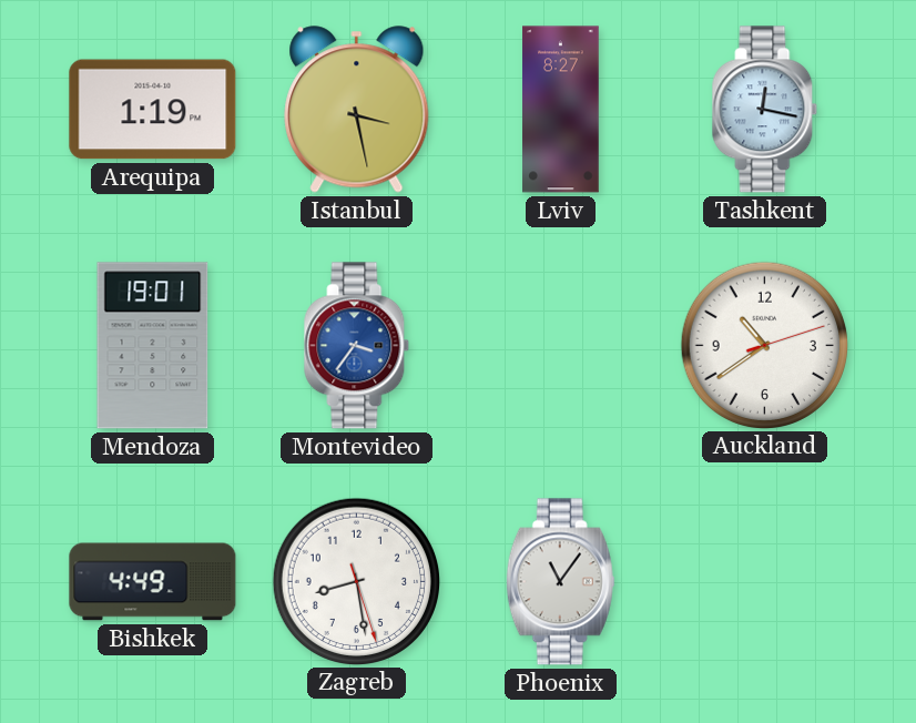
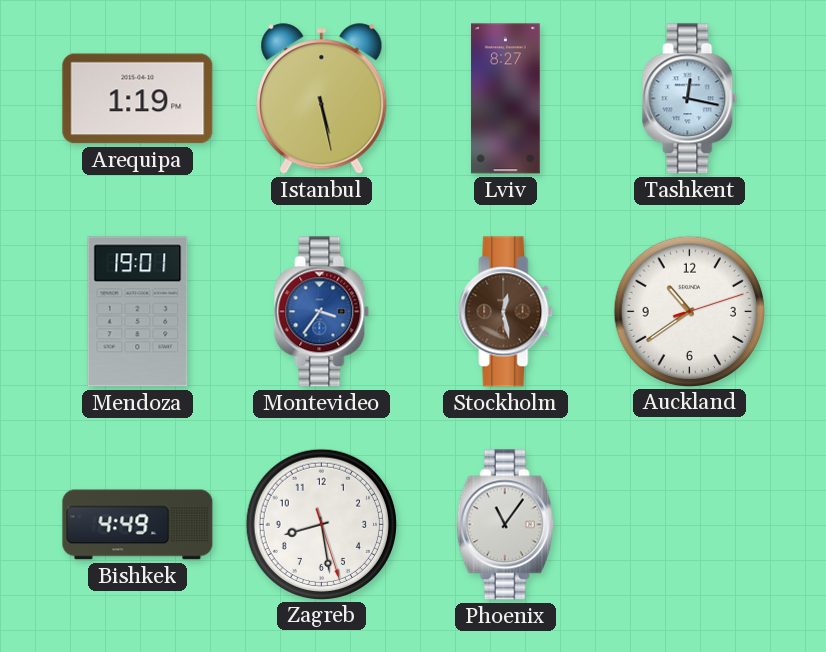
Istanbul: 3:28 -> 5:28
Stockholm: none -> 12:28
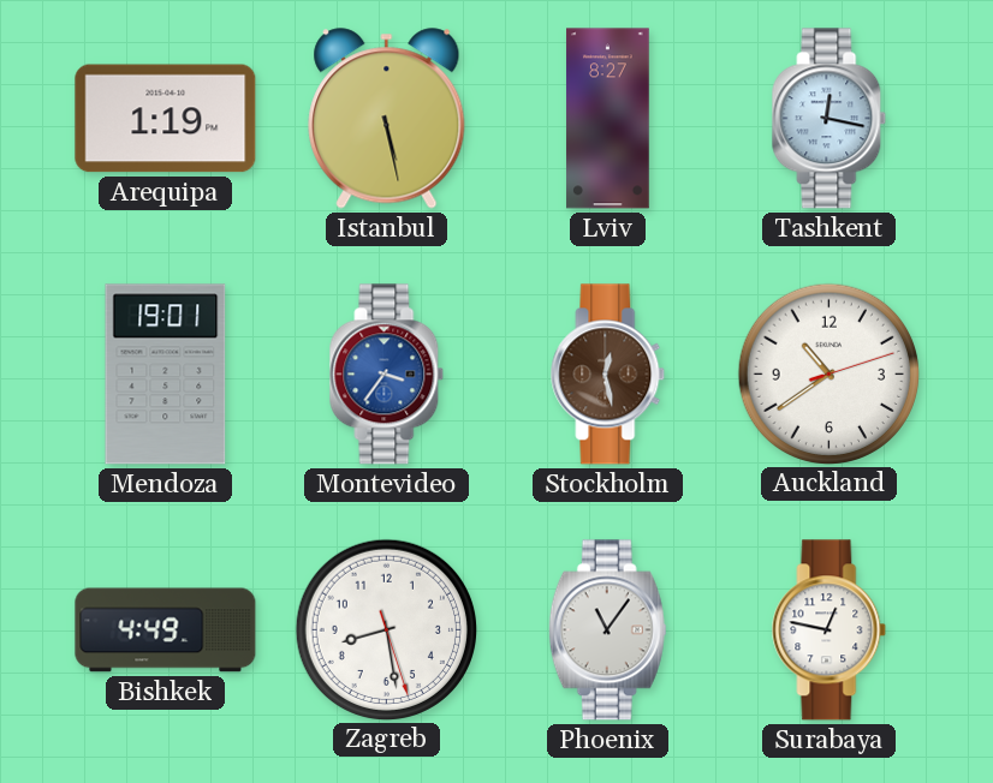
Surabaya: none -> 12:47
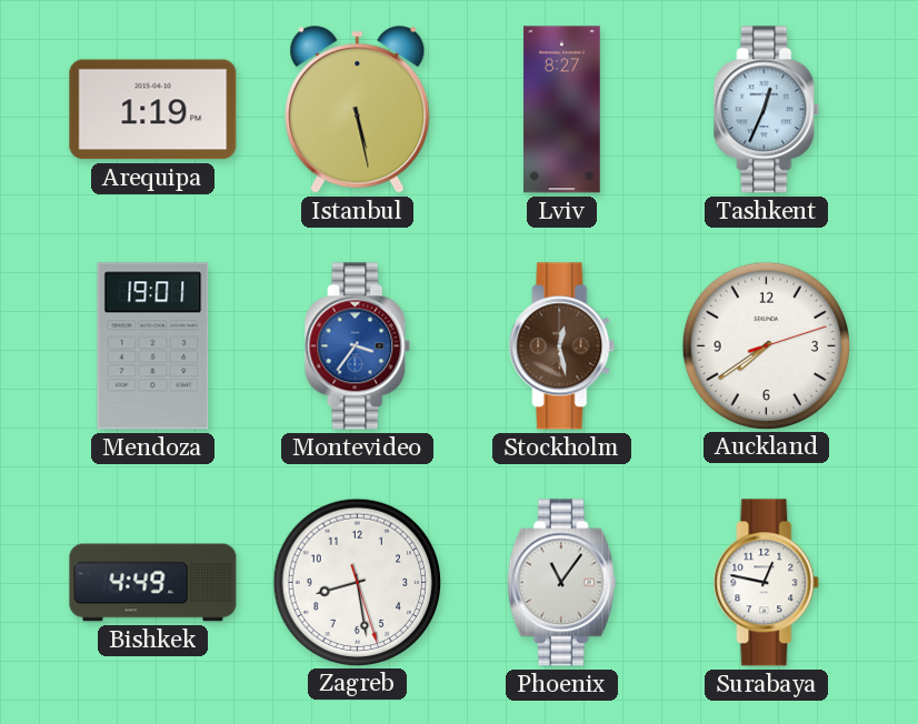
Tashkent: 12:17 -> 12:34
Auckland: 10:39 -> 7:39
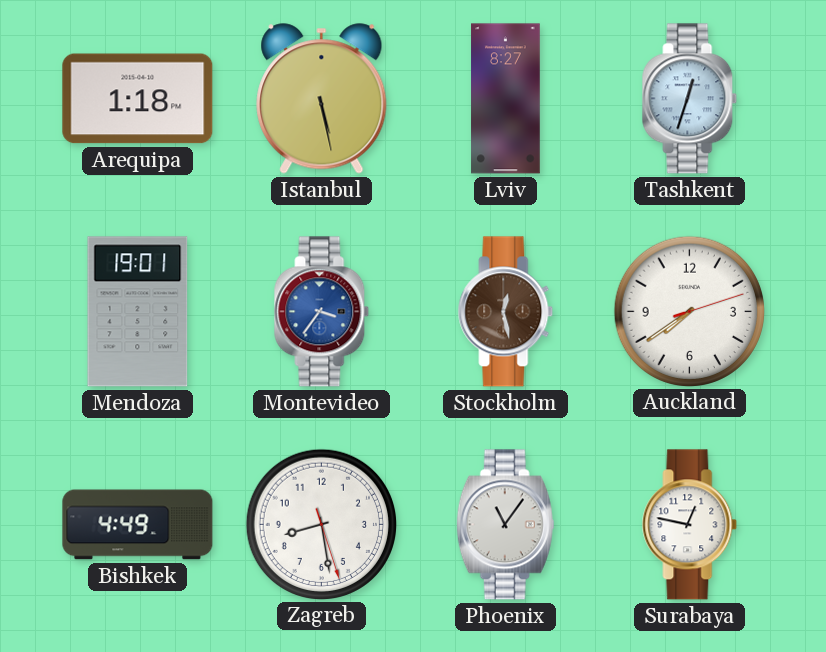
Arequipa: 1:19 -> 1:18
Tashkent: 12:34 -> 12:33
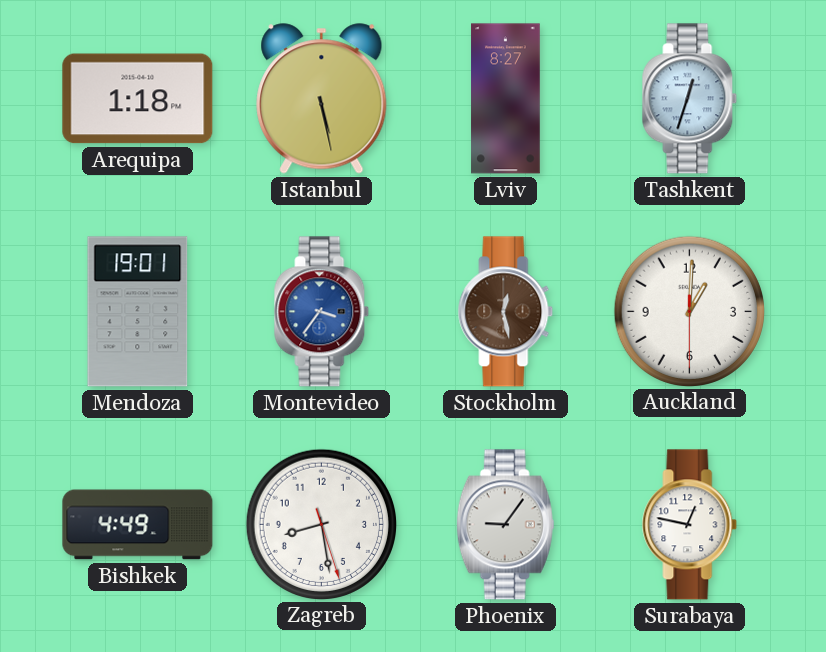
Auckland: 7:39 -> 1:00
Phoenix: 11:06 -> 9:06
